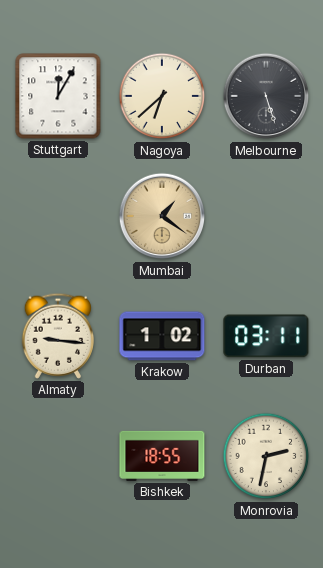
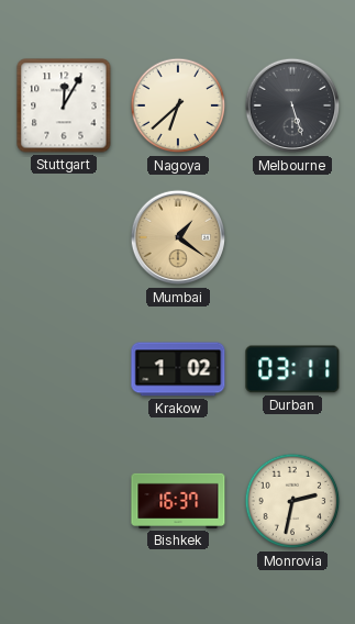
Almaty: 9:16 -> none
Bishkek: 18:55 -> 16:37
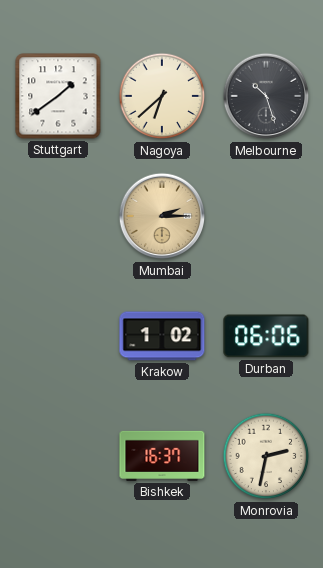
Stuttgart: 12:05 -> 1:39
Melbourne: 5:27 -> 10:27
Mumbai: 1:21 -> 2:15
Durban: 03:11 -> 06:06
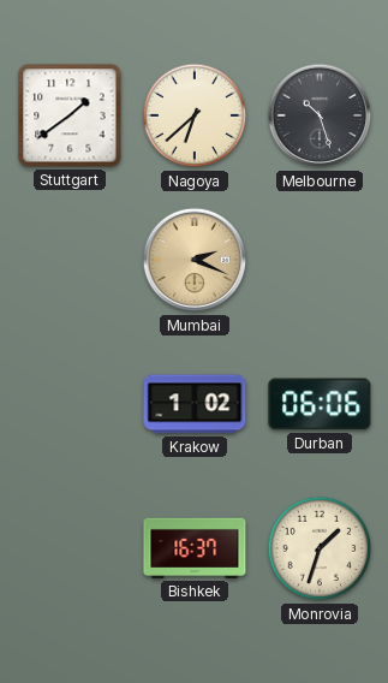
Mumbai: 2:15 -> 2:19
Monrovia: 2:32 -> 1:33
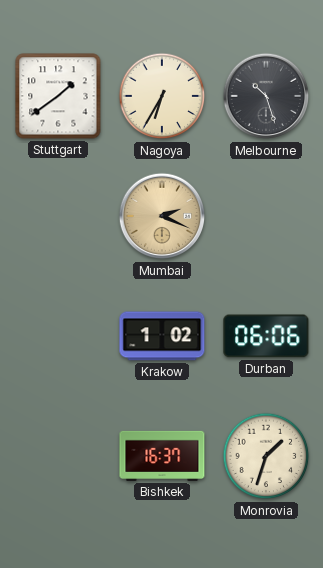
Nagoya: 6:38 -> 6:35
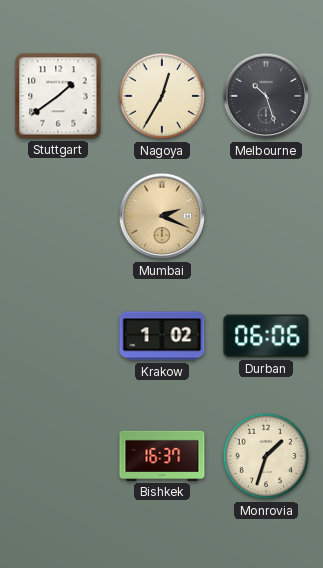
Nagoya: 6:35 -> 12:35
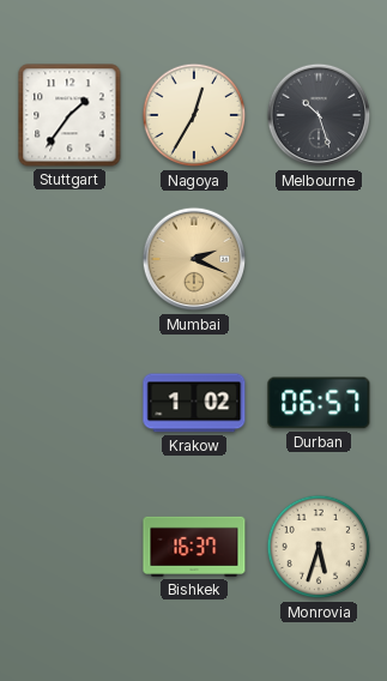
Stuttgart: 1:39 -> 1:36
Durban: 06:06 -> 06:57
Monrovia: 1:33 -> 5:33
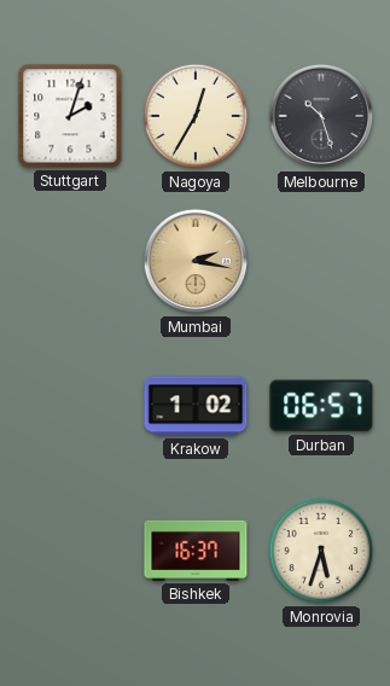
Stuttgart: 1:36 -> 2:03
Mumbai: 2:19 -> 2:17
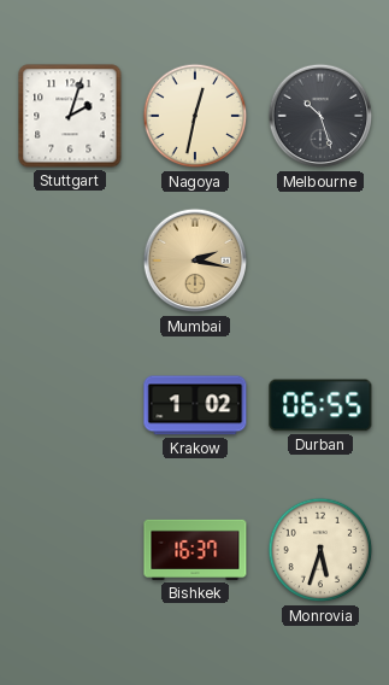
Nagoya: 12:35 -> 12:32
Durban: 06:57 -> 06:55
